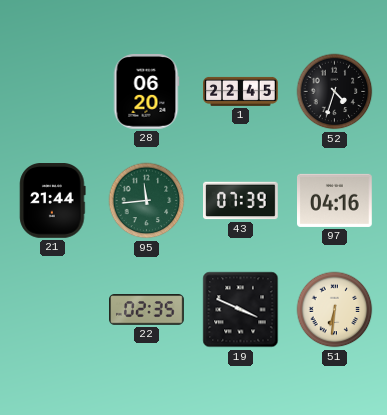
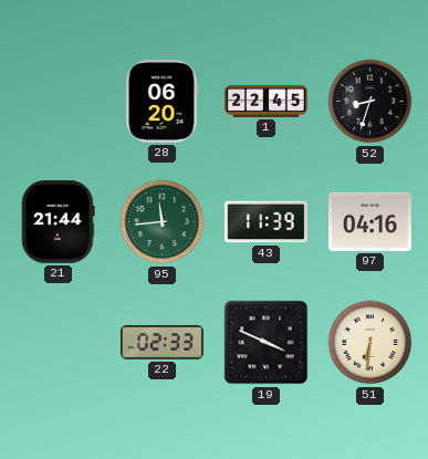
52: 4:33 -> 8:33
43: 07:39 -> 11:39
22: 02:35 -> 02:33
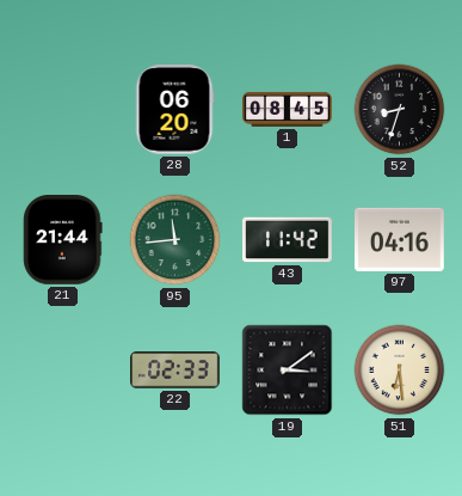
1: 22:45 -> 08:45
43: 11:39 -> 11:42
19: 3:49 -> 3:09
51: 6:31 -> 6:29
